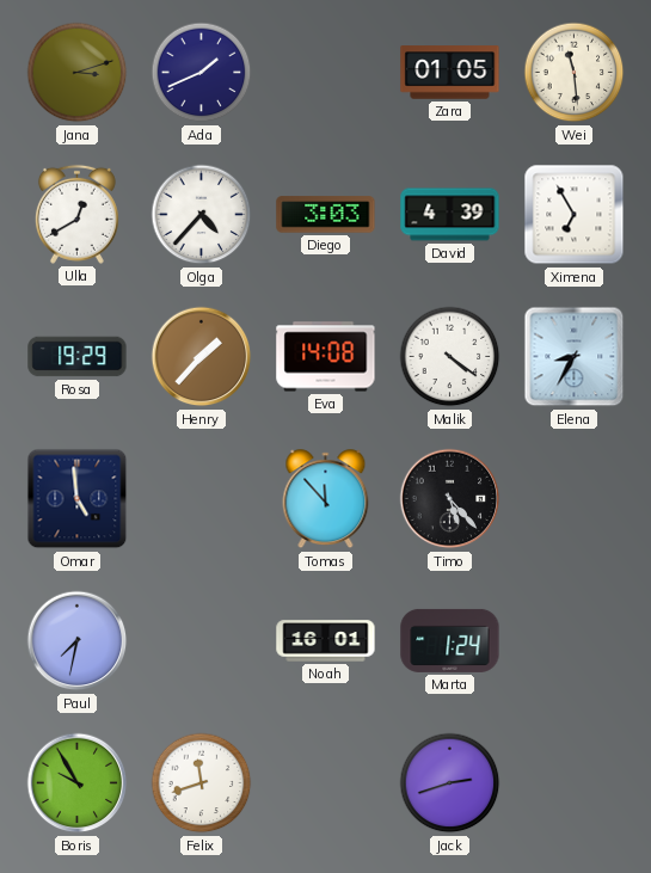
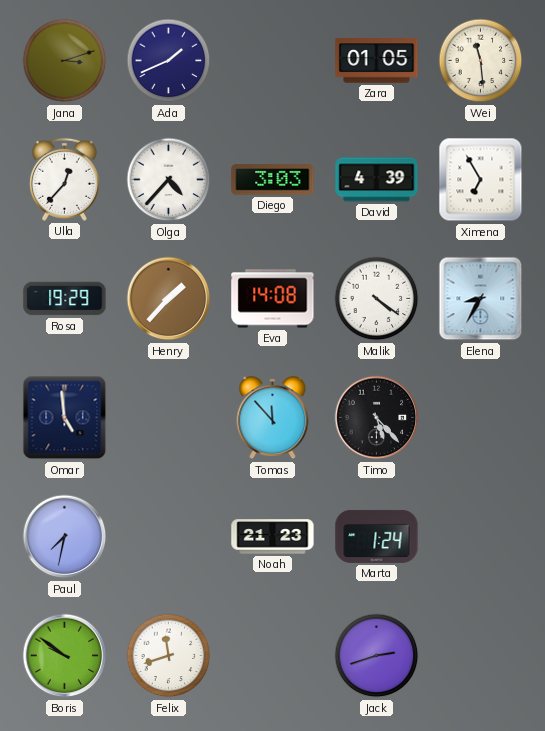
Ulla: 12:40 -> 12:37
Noah: 16:01 -> 21:23
Boris: 9:55 -> 9:51
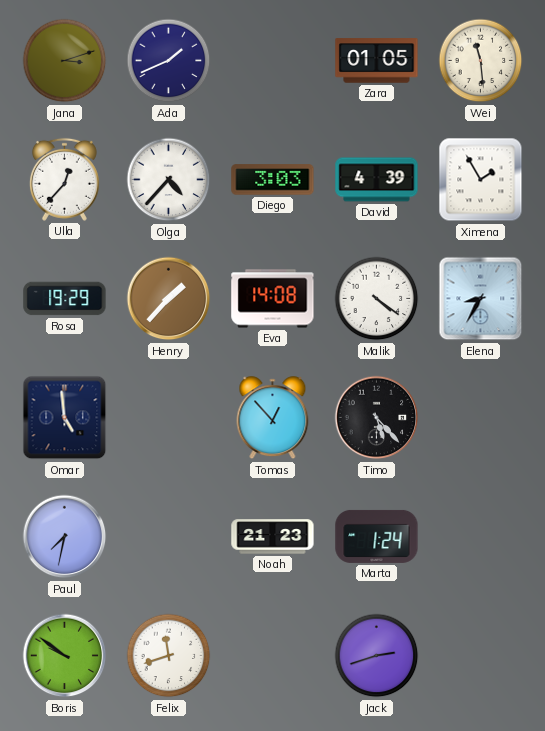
Ximena: 6:55 -> 1:55
Tomas: 11:53 -> 12:53
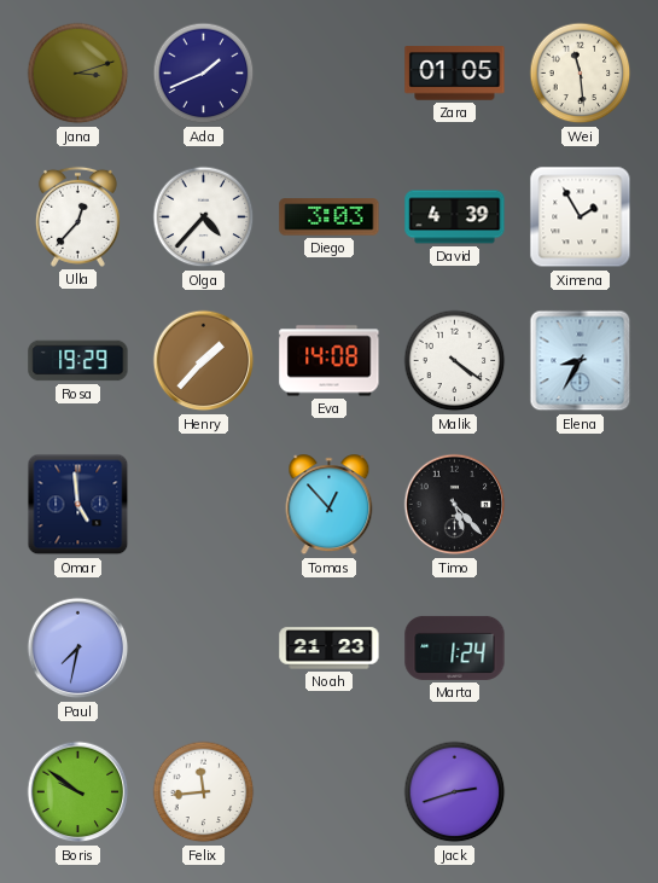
Felix: 11:42 -> 11:44
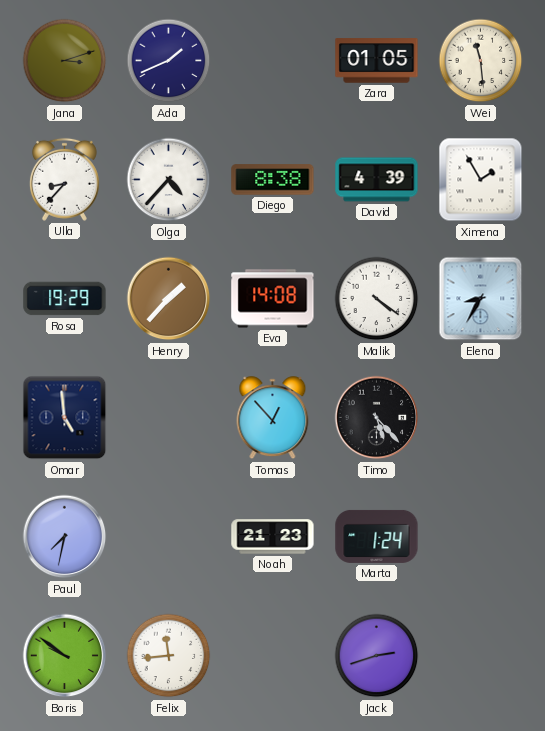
Ulla: 12:37 -> 8:37
Diego: 3:03 -> 8:38
